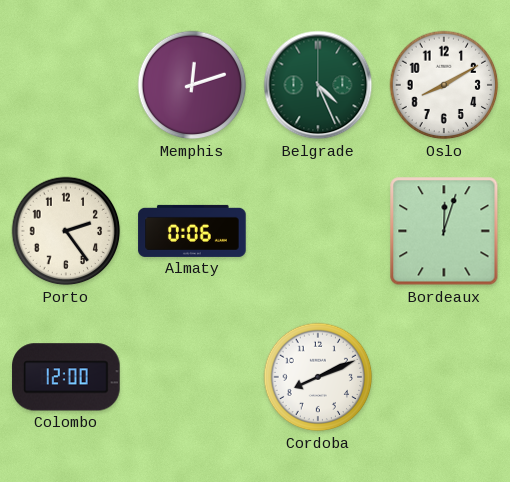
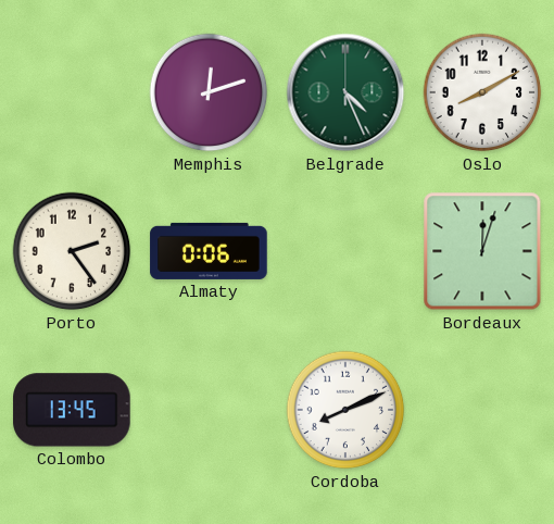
Colombo: 12:00 -> 13:45
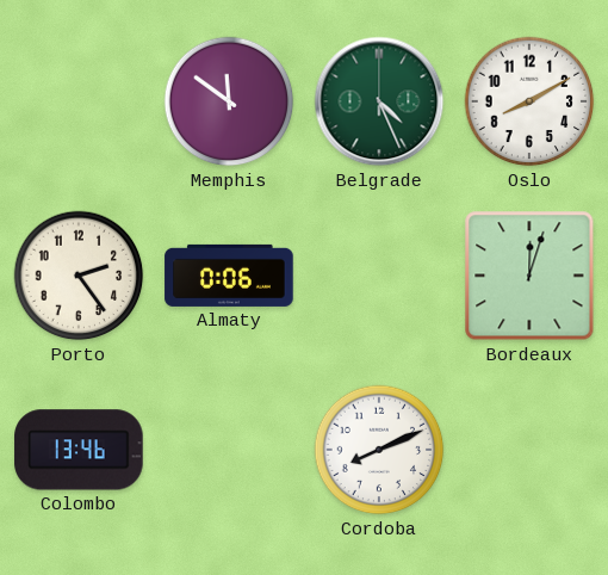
Memphis: 12:12 -> 11:51
Colombo: 13:45 -> 13:46
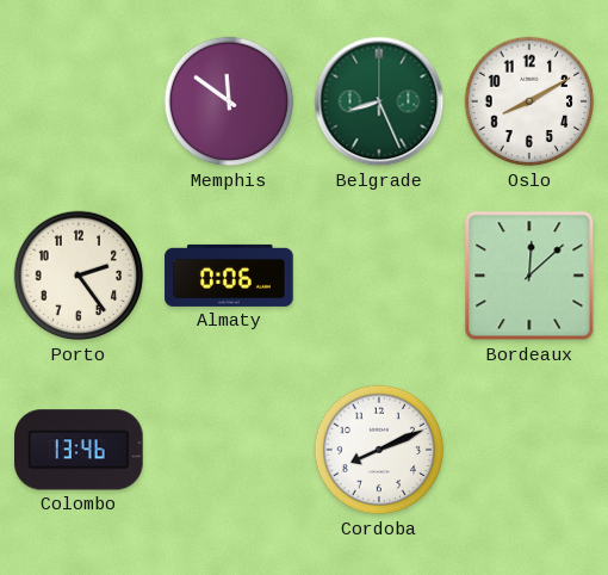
Belgrade: 4:26 -> 8:26
Bordeaux: 12:03 -> 12:08
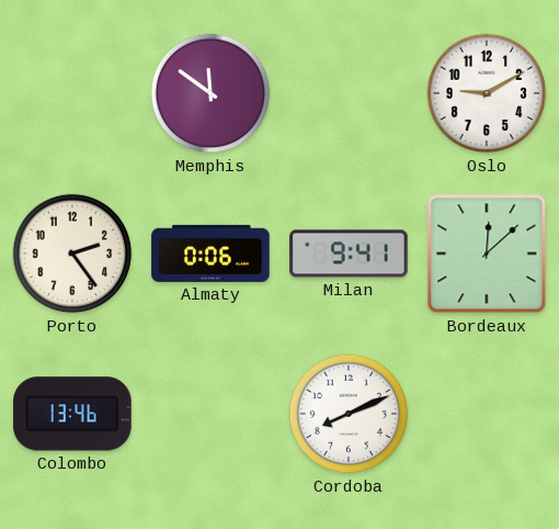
Belgrade: 8:26 -> none
Oslo: 8:10 -> 9:10
Milan: none -> 9:41
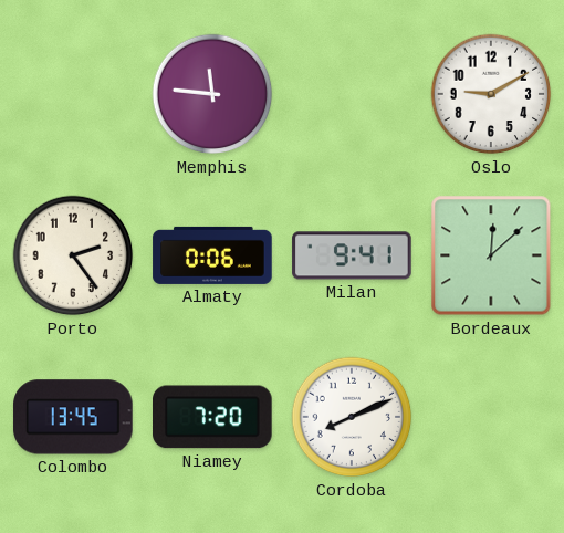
Memphis: 11:51 -> 11:46
Colombo: 13:46 -> 13:45
Niamey: none -> 7:20
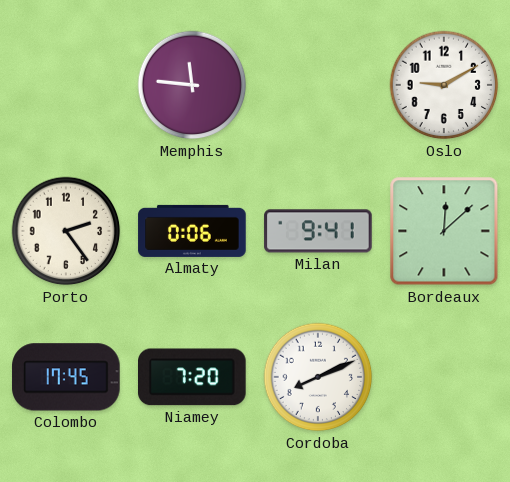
Colombo: 13:45 -> 17:45
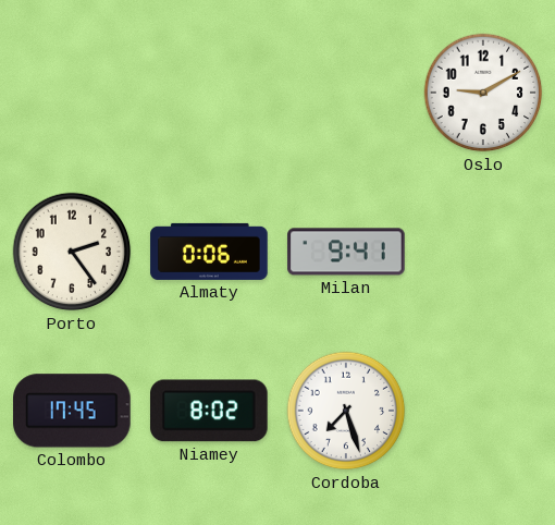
Memphis: 11:46 -> none
Bordeaux: 12:08 -> none
Niamey: 7:20 -> 8:02
Cordoba: 8:11 -> 7:27
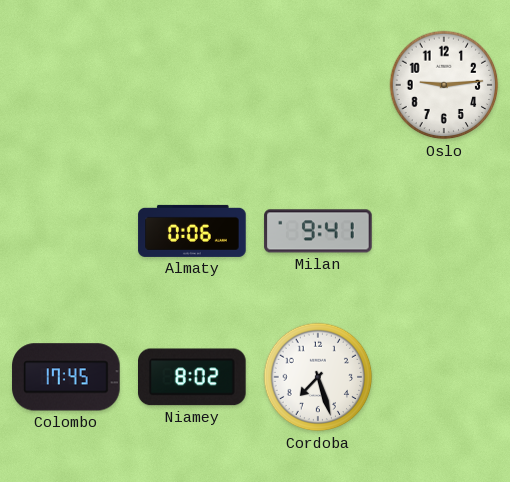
Oslo: 9:10 -> 9:14
Porto: 2:24 -> none
